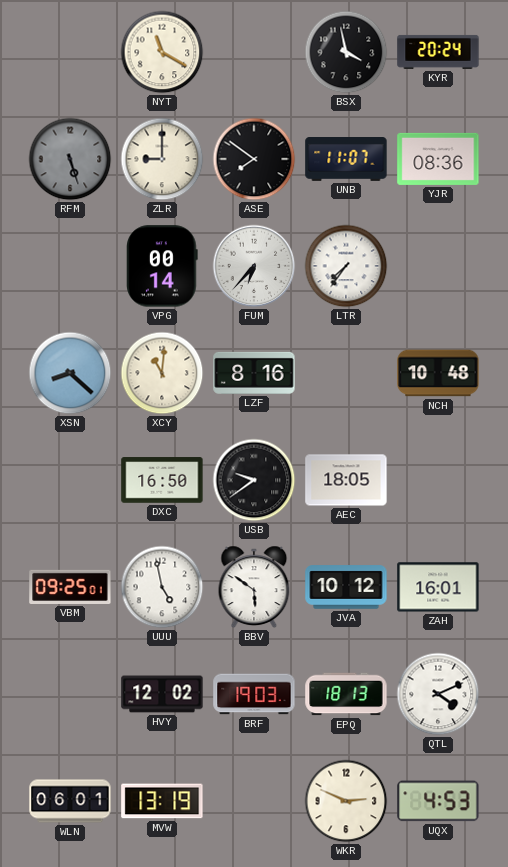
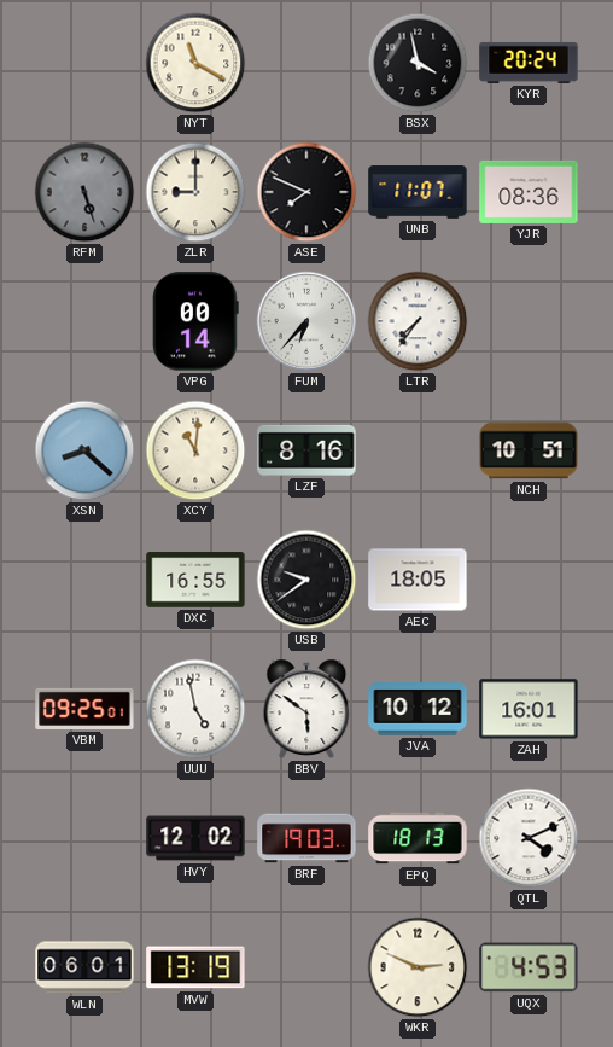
ASE: 7:51 -> 7:49
NCH: 10:48 -> 10:51
DXC: 16:50 -> 16:55
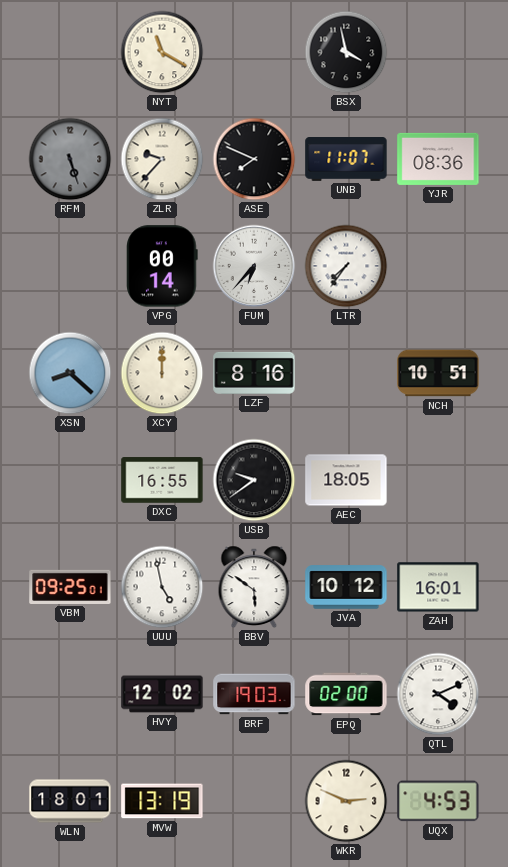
KYR: 20:24 -> none
ZLR: 9:00 -> 9:37
XCY: 11:01 -> 12:00
EPQ: 18:13 -> 02:00
WLN: 06:01 -> 18:01
